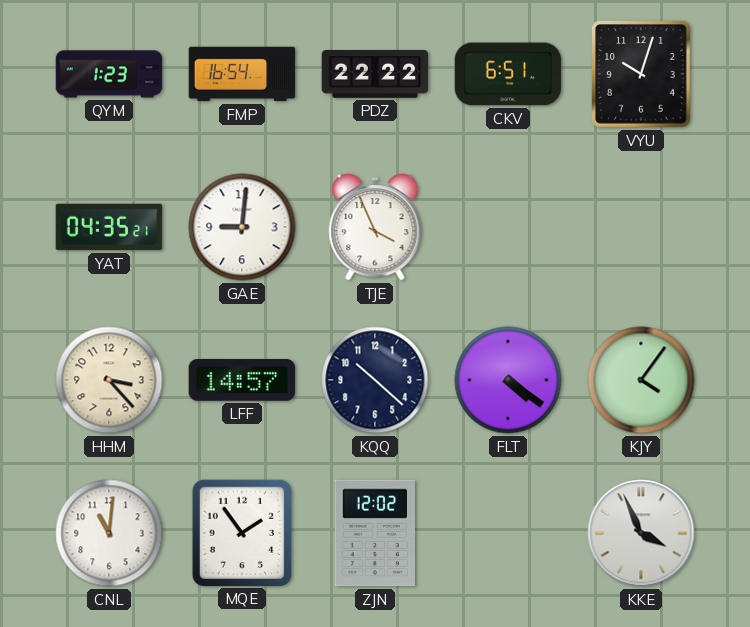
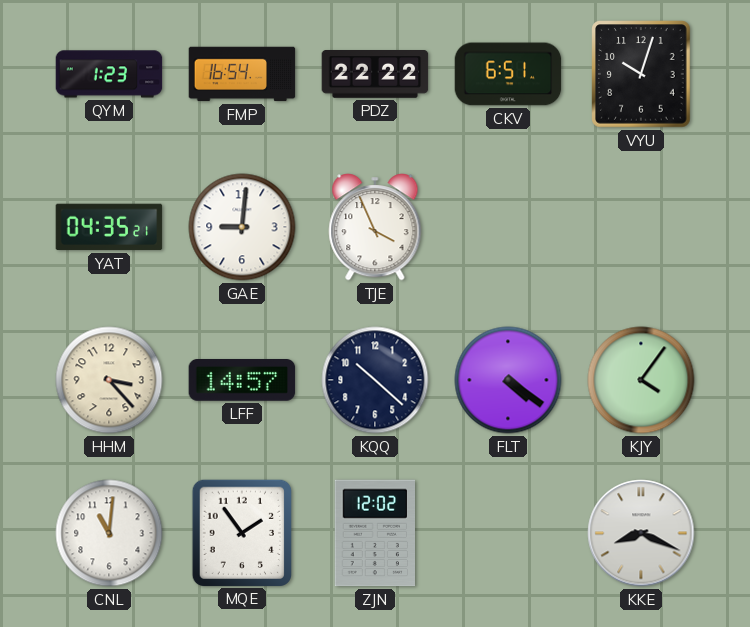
KKE: 3:56 -> 8:19
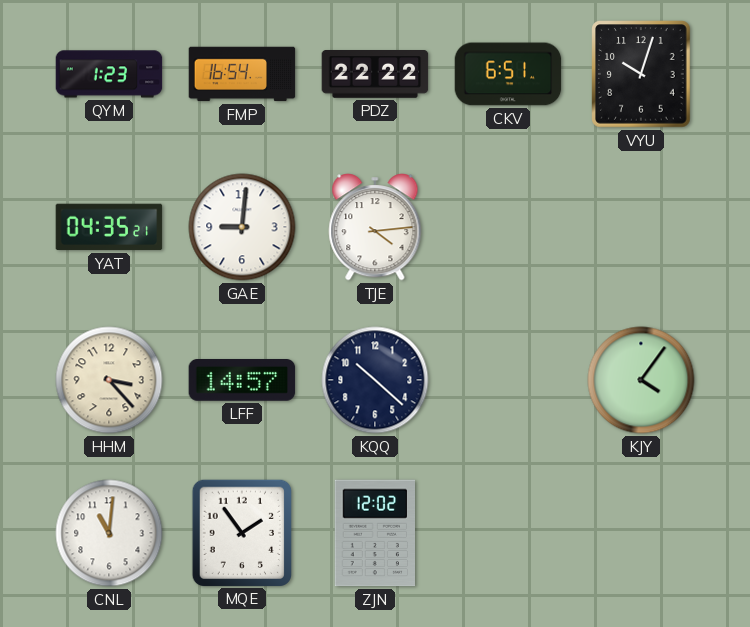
TJE: 3:56 -> 4:14
FLT: 4:21 -> none
KKE: 8:19 -> none
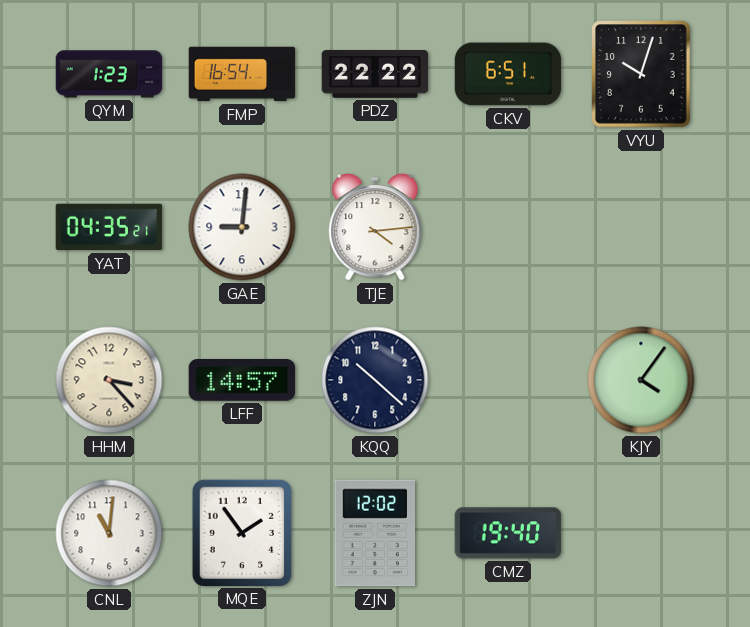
CMZ: none -> 19:40
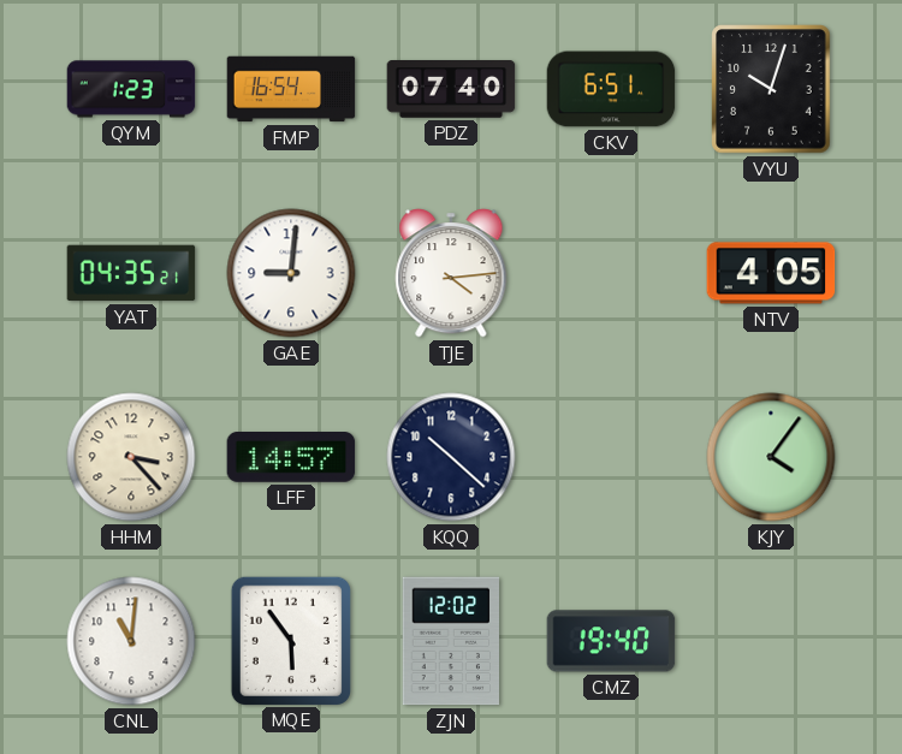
PDZ: 22:22 -> 07:40
NTV: none -> 4:05
MQE: 1:54 -> 5:54
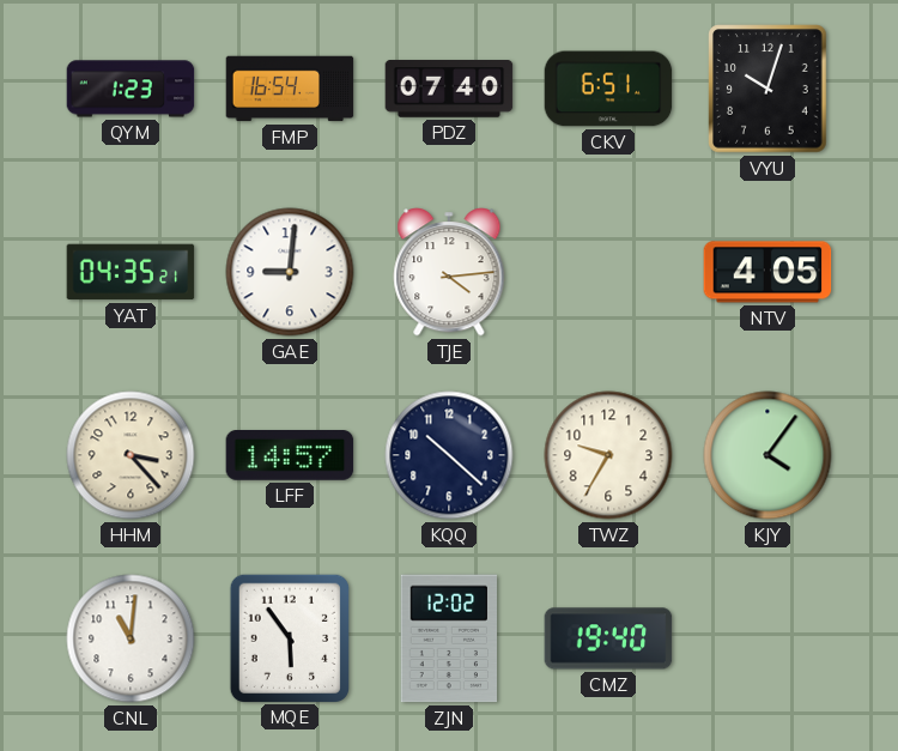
TWZ: none -> 9:35
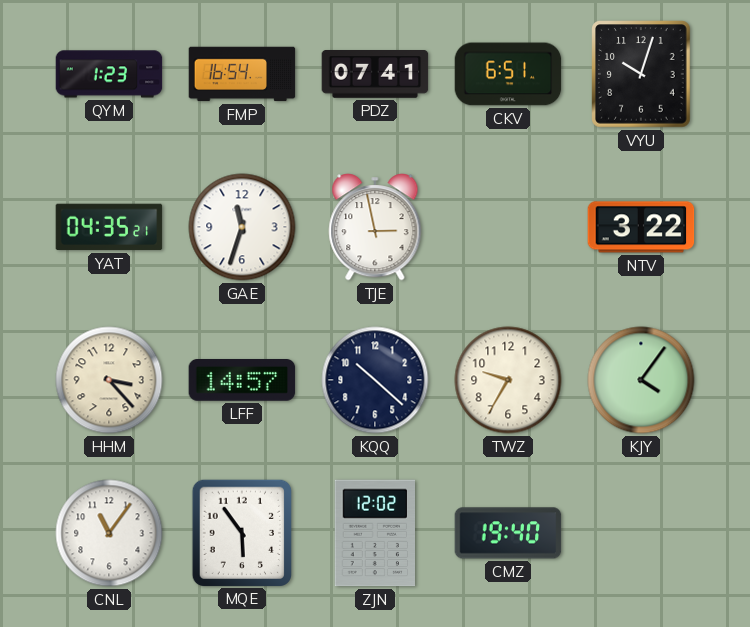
PDZ: 07:40 -> 07:41
GAE: 9:01 -> 11:33
TJE: 4:14 -> 2:58
NTV: 4:05 -> 3:22
CNL: 11:01 -> 11:06
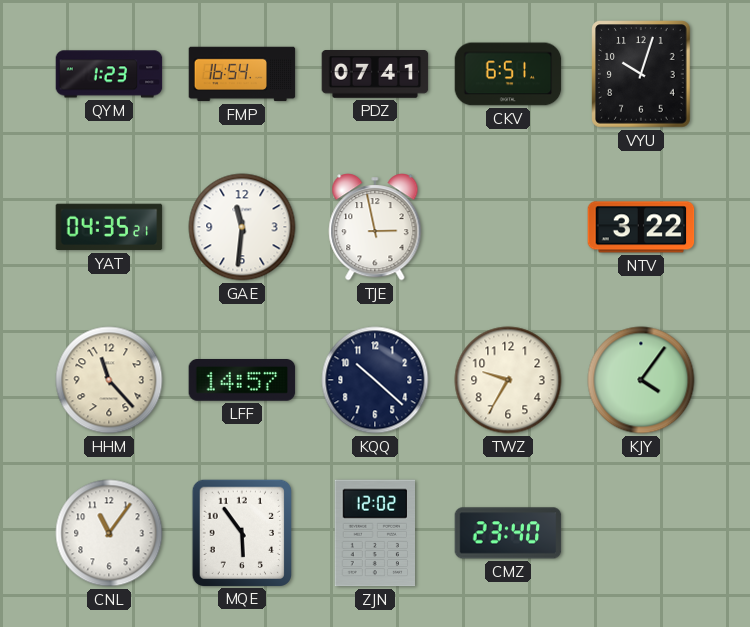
GAE: 11:33 -> 11:31
HHM: 3:23 -> 11:23
CMZ: 19:40 -> 23:40
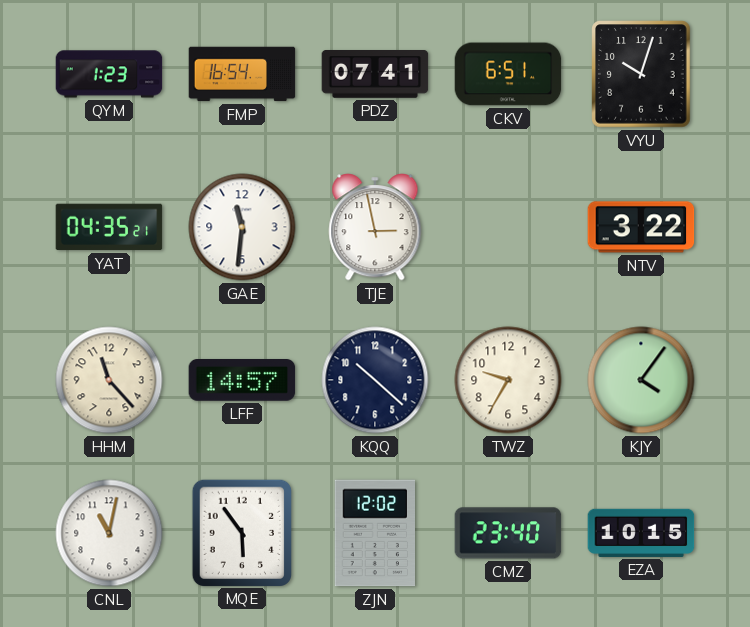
CNL: 11:06 -> 11:02
EZA: none -> 10:15
